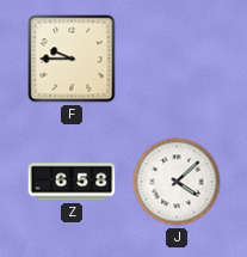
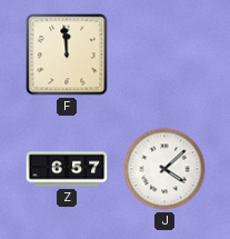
F: 9:45 -> 11:59
Z: 6:58 -> 6:57
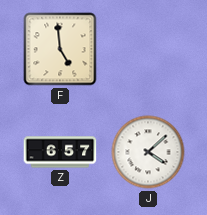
F: 11:59 -> 4:59
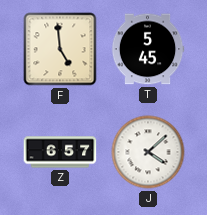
T: none -> 5:45
